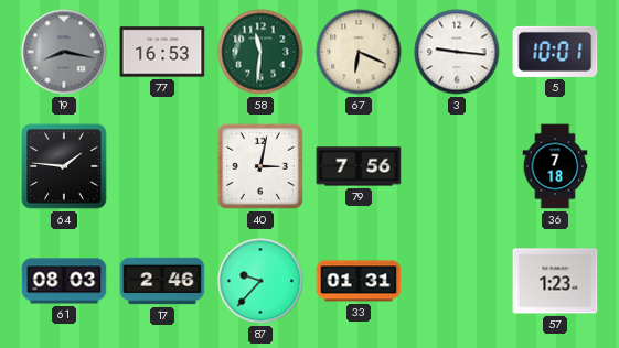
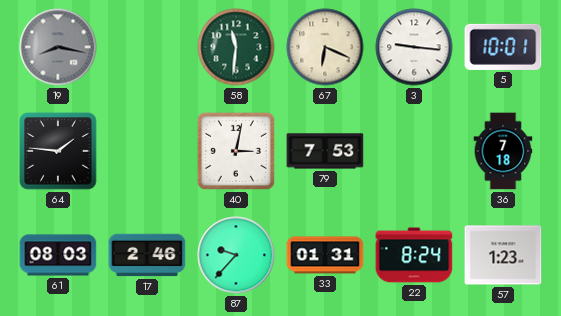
77: 16:53 -> none
79: 7:56 -> 7:53
22: none -> 8:24
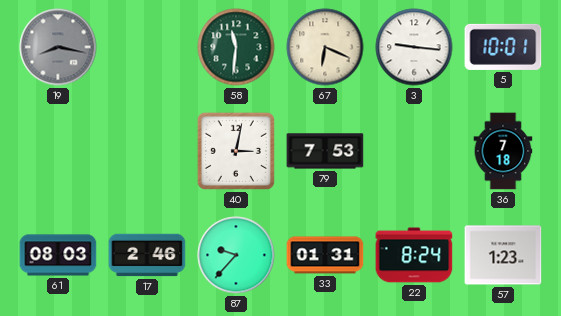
64: 1:46 -> none
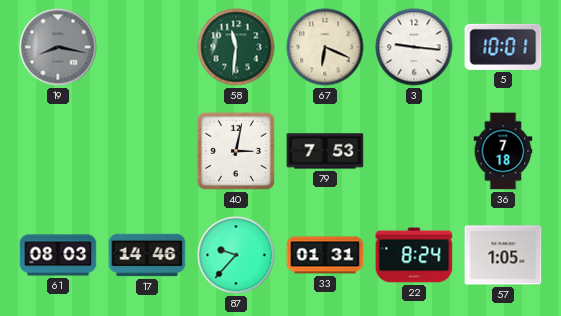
17: 2:46 -> 14:46
57: 1:23 -> 1:05
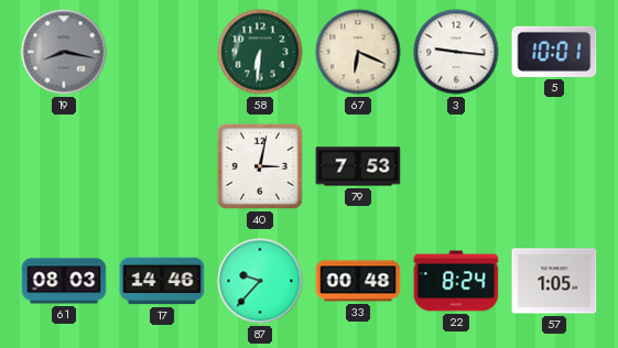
58: 11:31 -> 6:31
36: 7:18 -> none
33: 01:31 -> 00:48
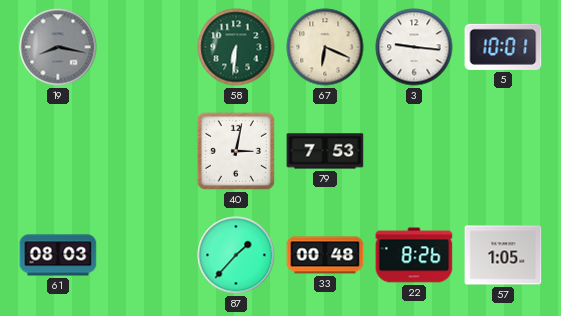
17: 14:46 -> none
87: 9:37 -> 1:37
22: 8:24 -> 8:26
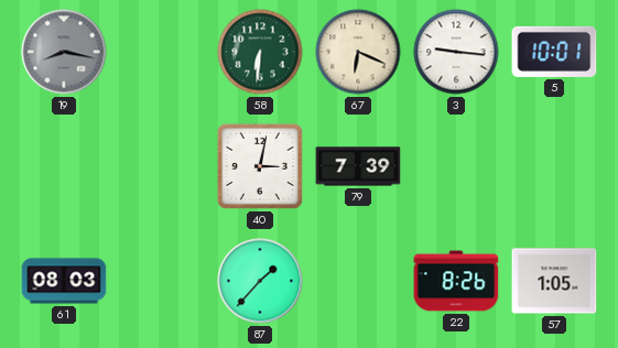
79: 7:53 -> 7:39
33: 00:48 -> none
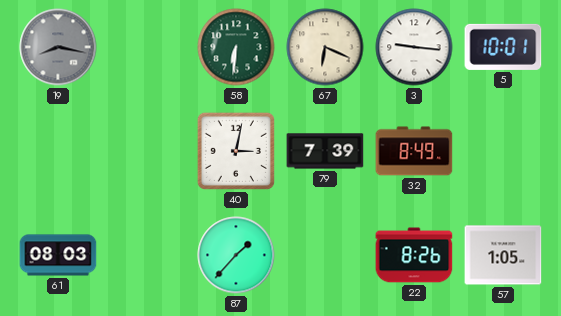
32: none -> 8:49
